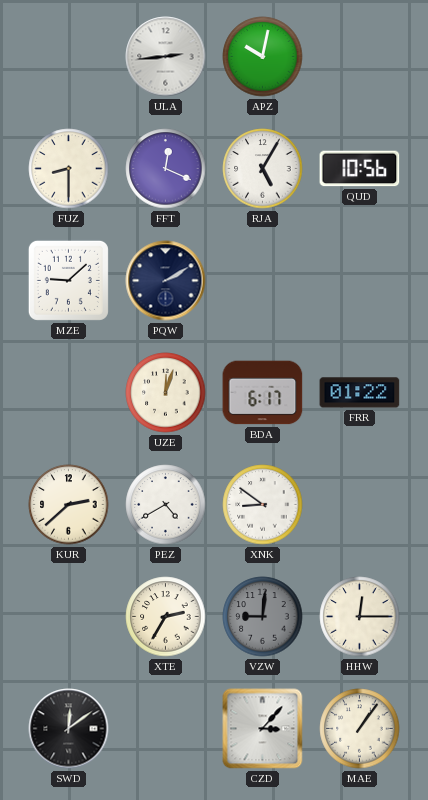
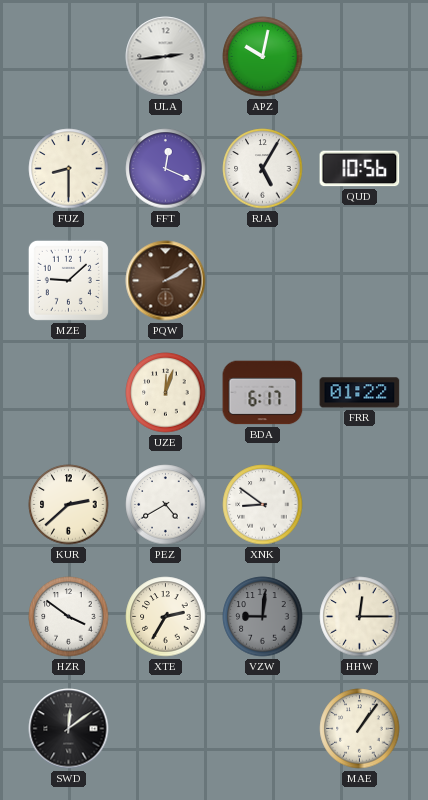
PQW dial: navy -> brown
HZR: none -> 3:51
CZD: 3:07 -> none
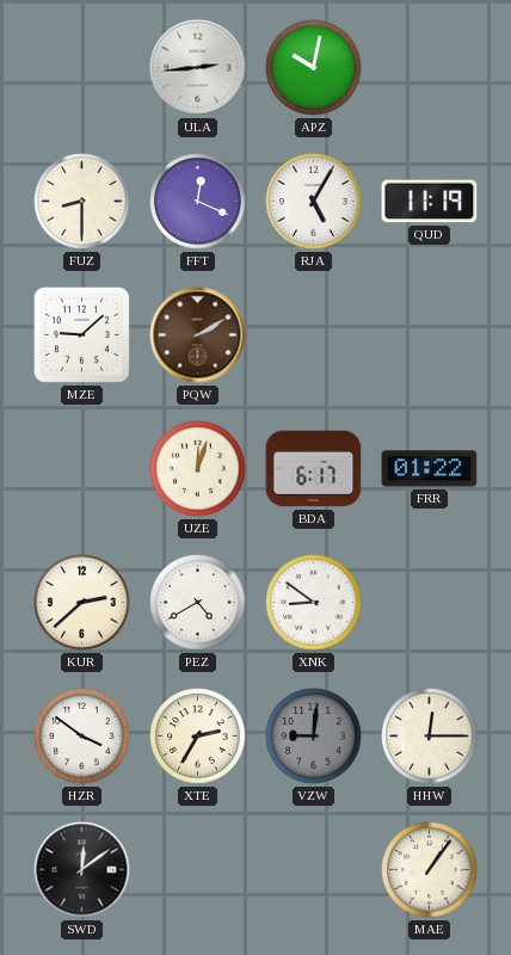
QUD: 10:56 -> 11:19
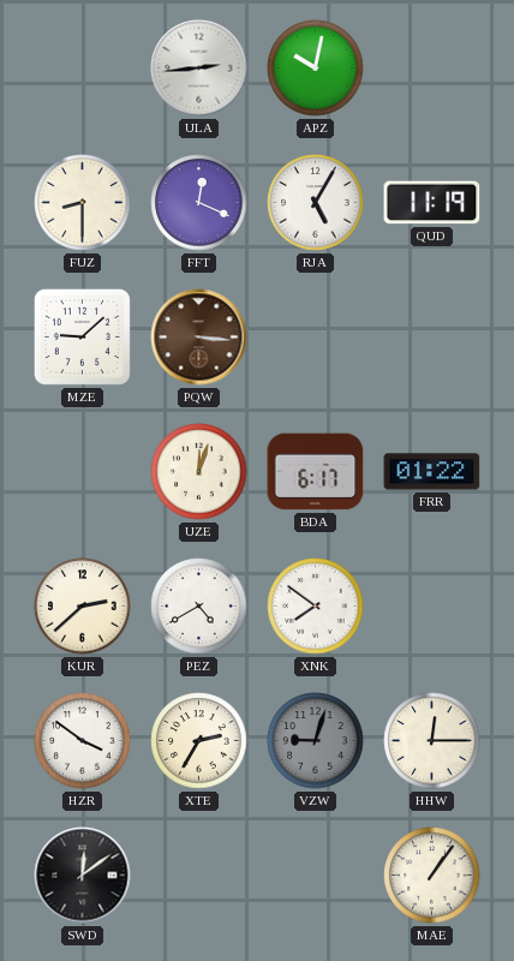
PQW: 2:10 -> 3:16
XNK: 8:51 -> 7:51
VZW: 9:01 -> 9:03
